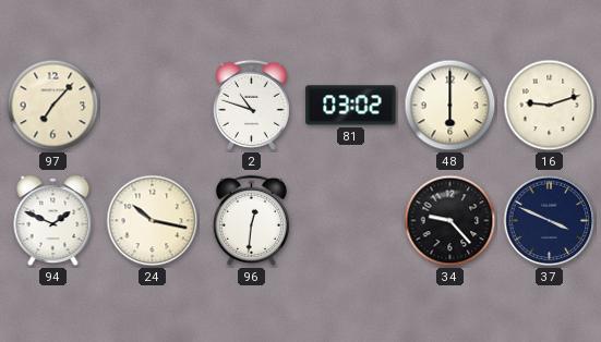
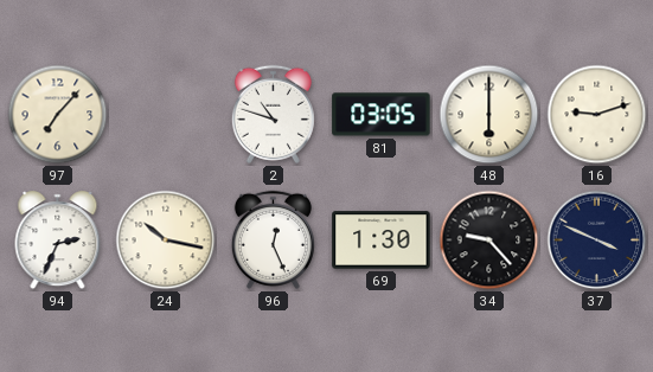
81: 03:02 -> 03:05
94: 1:49 -> 2:34
96: 12:31 -> 12:26
69: none -> 1:30
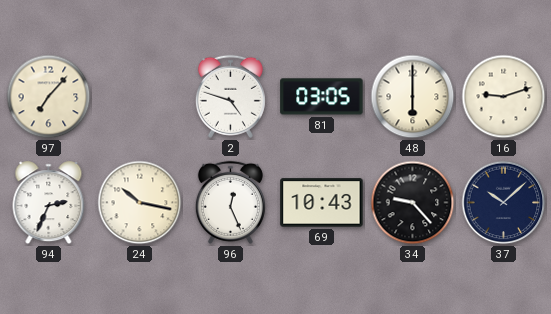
2: 10:48 -> 4:48
69: 1:30 -> 10:43
37: 3:49 -> 10:08
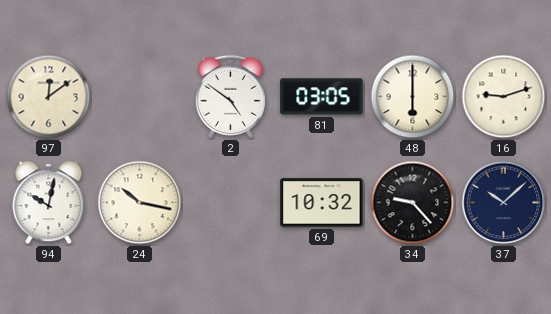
97: 7:07 -> 12:09
2: 4:48 -> 4:51
94: 2:34 -> 10:02
96: 12:26 -> none
69: 10:43 -> 10:32
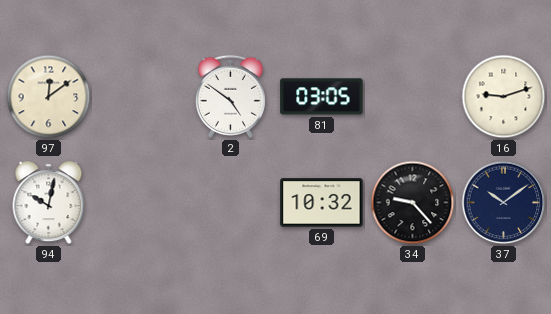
48: 6:00 -> none
24: 10:17 -> none
37: 10:08 -> 10:09
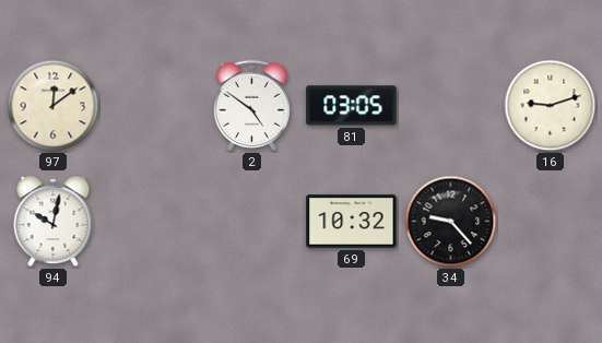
37: 10:09 -> none
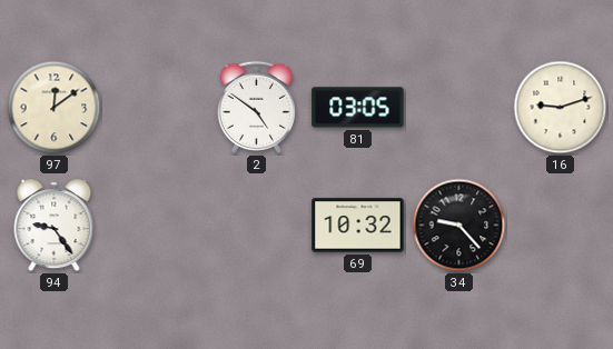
94: 10:02 -> 9:24
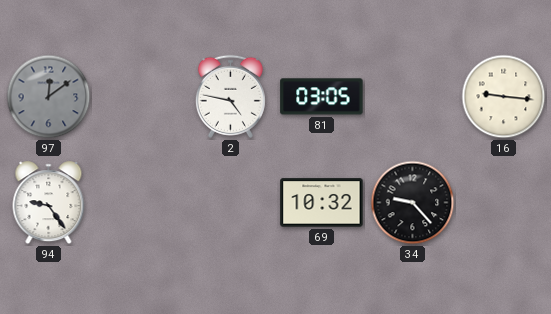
97 dial: cream -> grey
2: 4:51 -> 4:47
16: 9:12 -> 9:16
